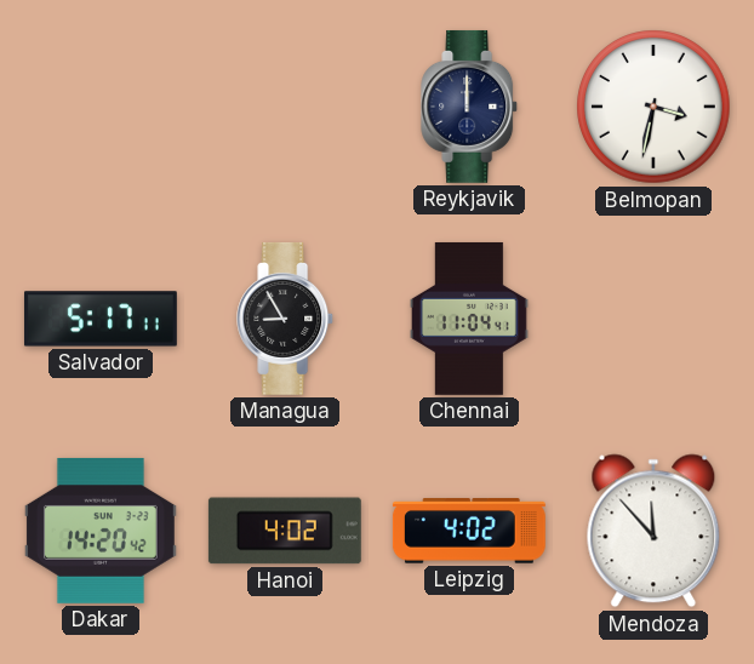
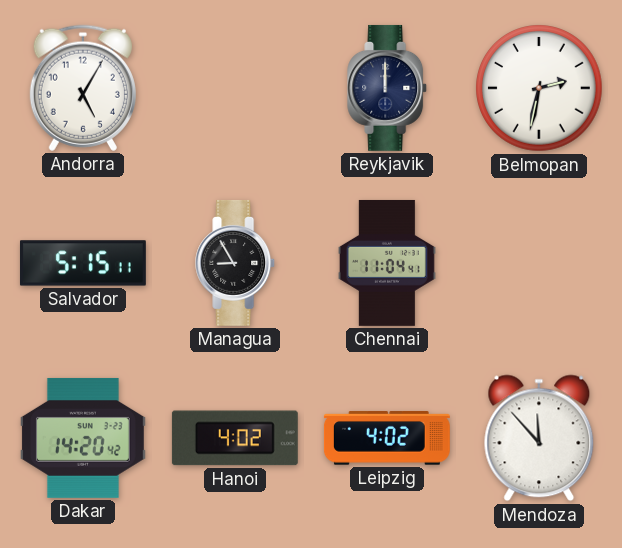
Andorra: none -> 5:05
Belmopan: 3:32 -> 2:32
Salvador: 5:17 -> 5:15
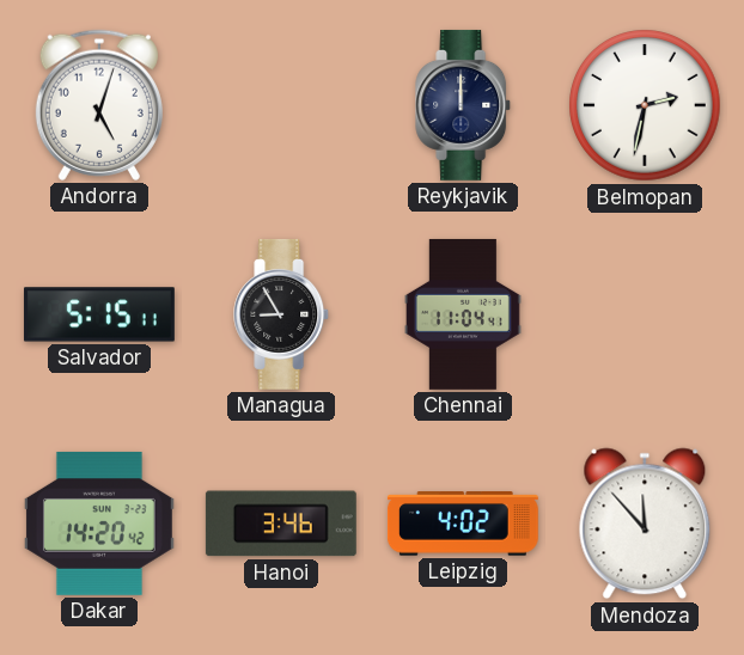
Andorra: 5:05 -> 5:03
Hanoi: 4:02 -> 3:46
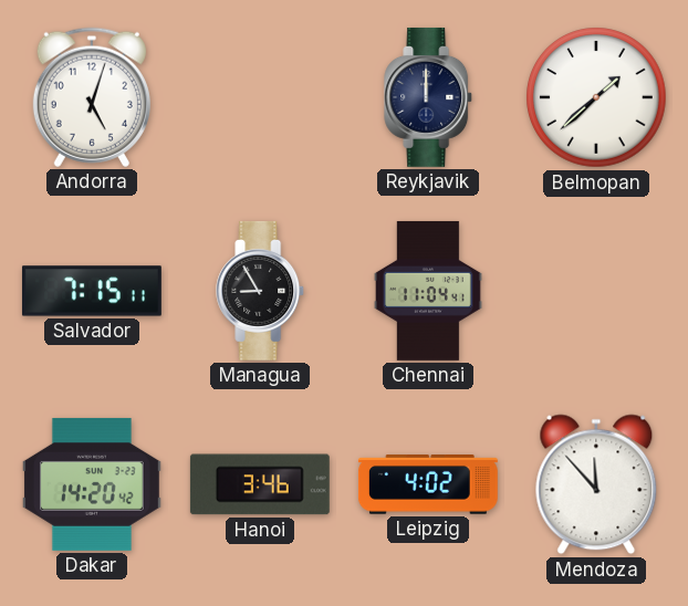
Belmopan: 2:32 -> 1:38
Salvador: 5:15 -> 7:15
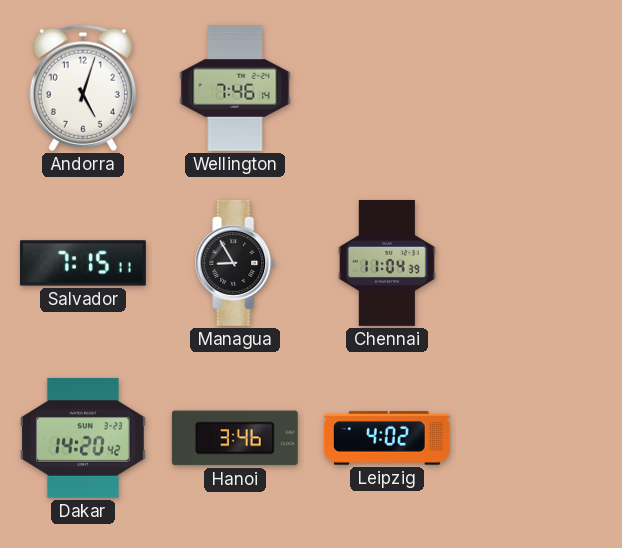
Wellington: none -> 7:46
Reykjavik: 12:00 -> none
Belmopan: 1:38 -> none
Chennai: 11:04:41 -> 11:04:39
Mendoza: 11:53 -> none
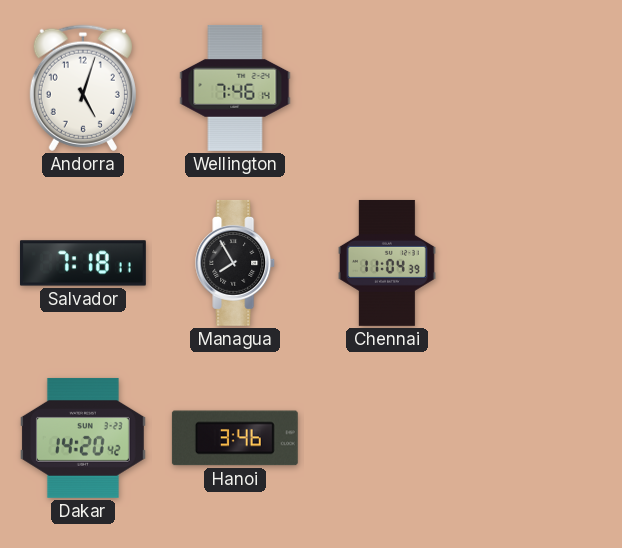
Salvador: 7:15 -> 7:18
Managua: 8:55 -> 7:55
Leipzig: 4:02 -> none
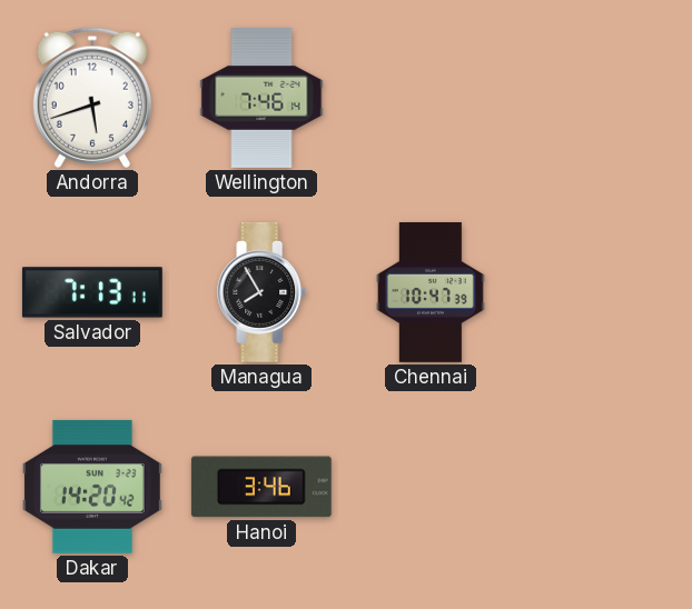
Andorra: 5:03 -> 5:42
Salvador: 7:18 -> 7:13
Chennai: 11:04 -> 10:47
